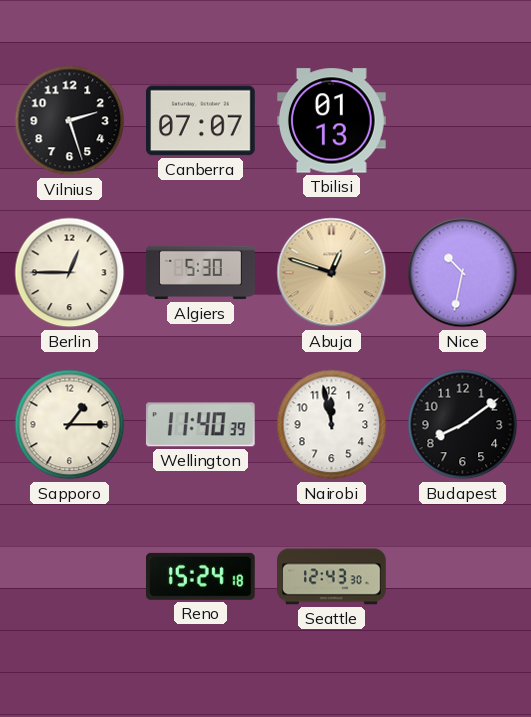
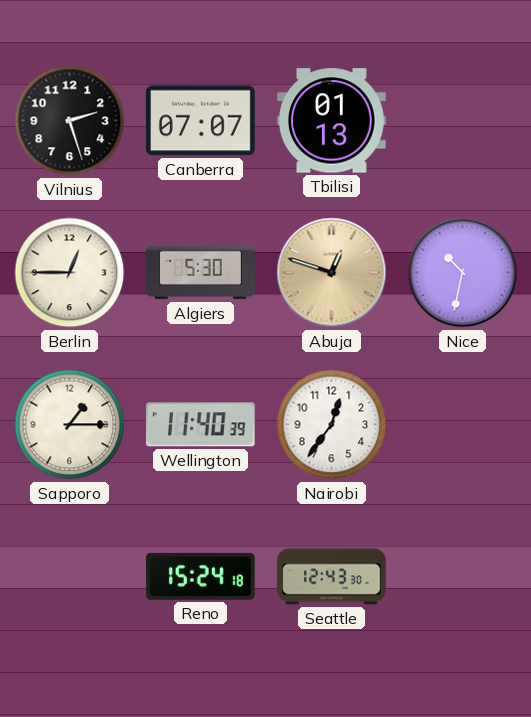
Nairobi: 11:58 -> 12:36
Budapest: 8:09 -> none
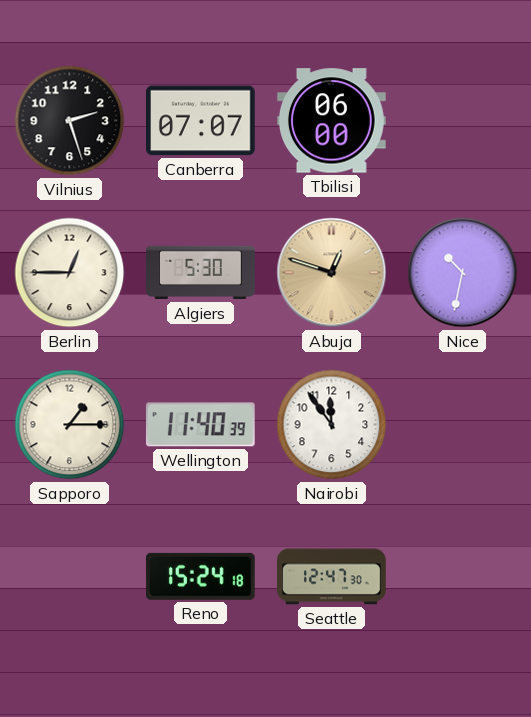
Tbilisi: 01:13 -> 06:00
Nairobi: 12:36 -> 11:54
Seattle: 12:43 -> 12:47
